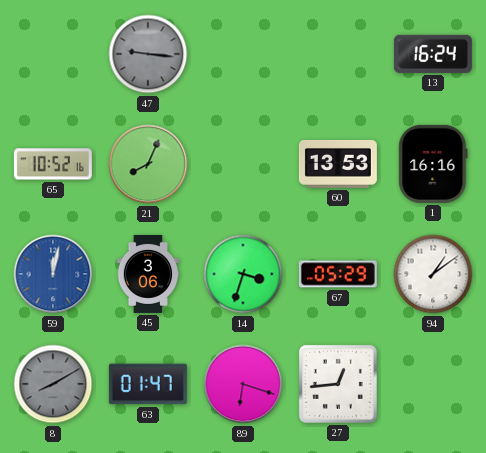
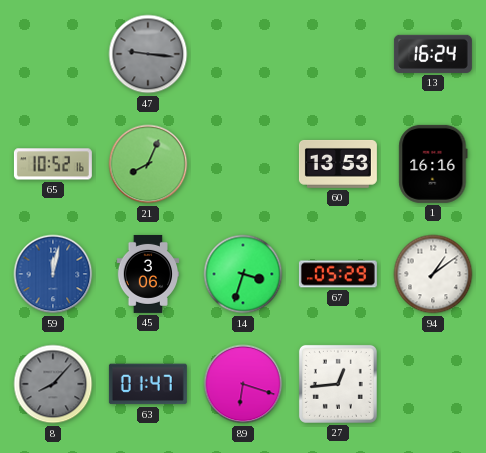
8: 8:10 -> 8:07
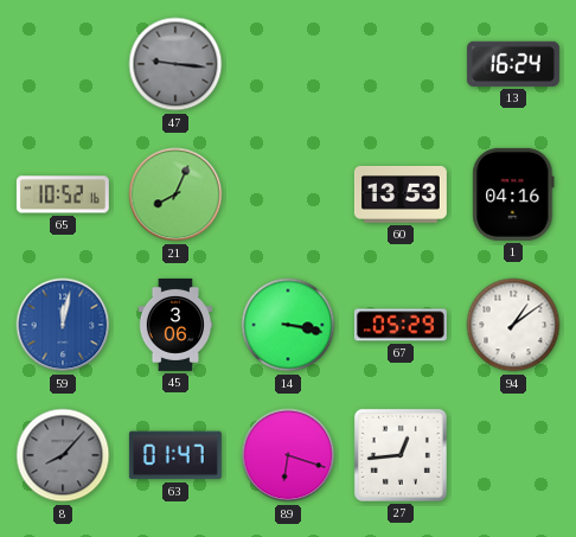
1: 16:16 -> 04:16
14: 3:33 -> 3:17
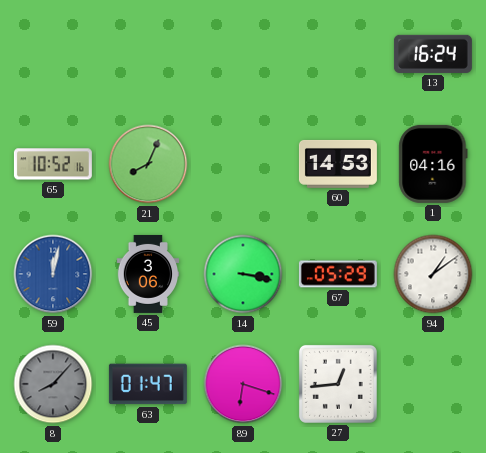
47: 9:16 -> none
60: 13:53 -> 14:53
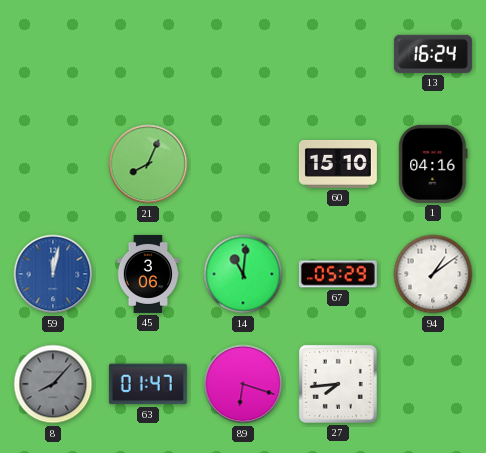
65: 10:52 -> none
60: 14:53 -> 15:10
14: 3:17 -> 11:01
27: 12:44 -> 7:44
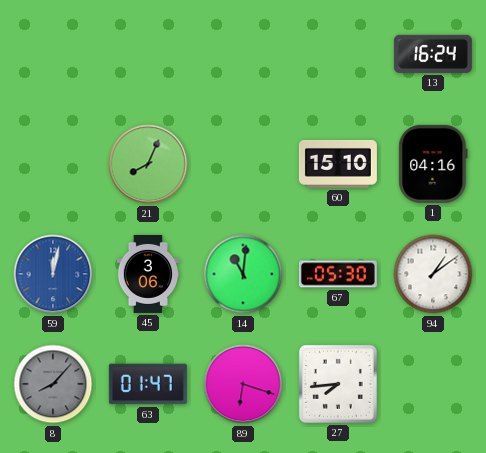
67: 05:29 -> 05:30
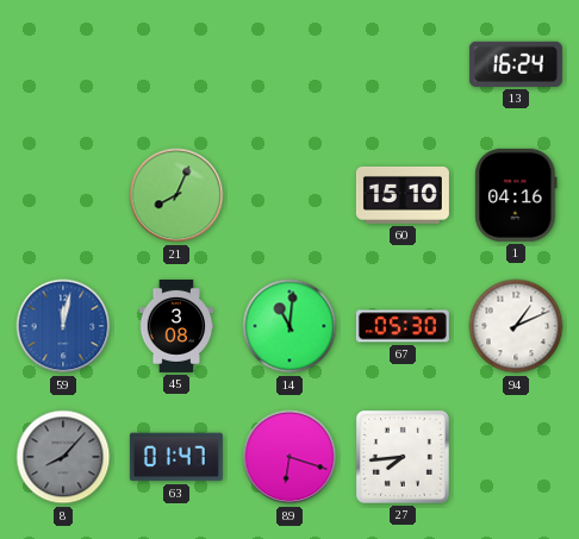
45: 3:06 -> 3:08
94: 1:09 -> 1:11
